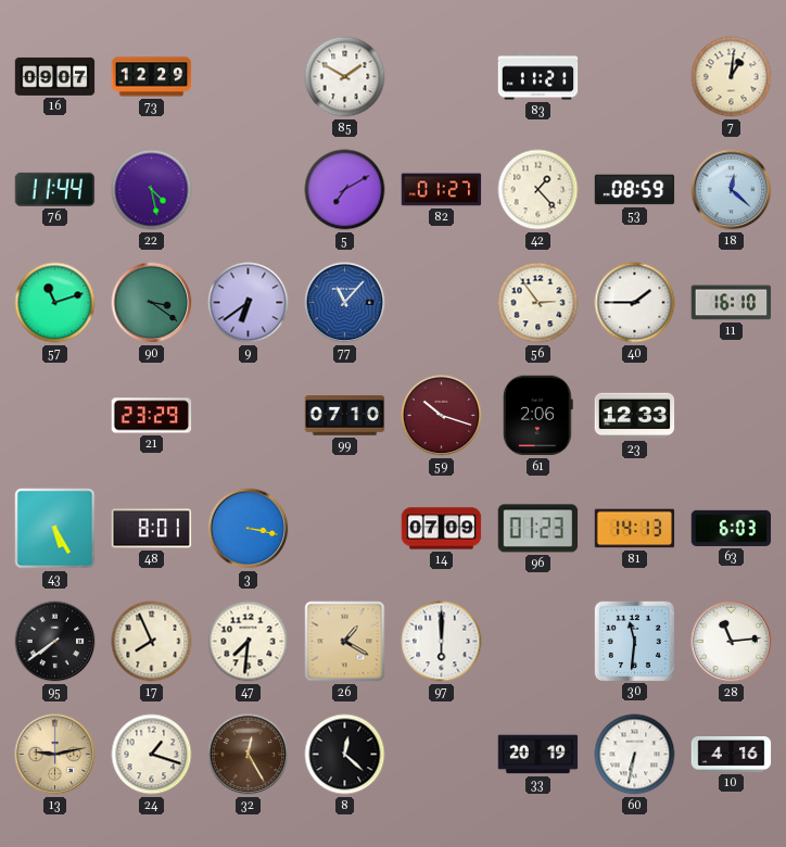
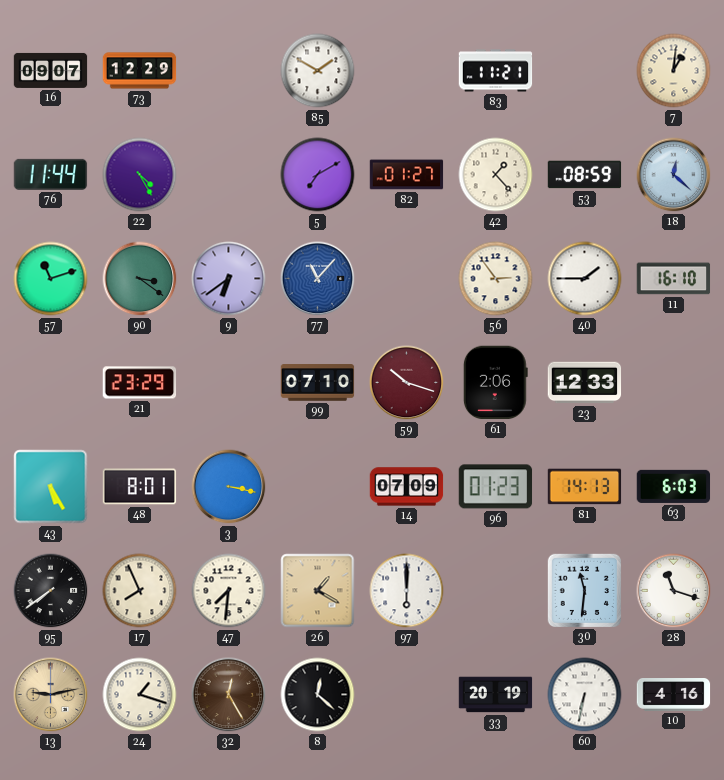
22: 4:28 -> 4:25
28: 11:14 -> 11:18
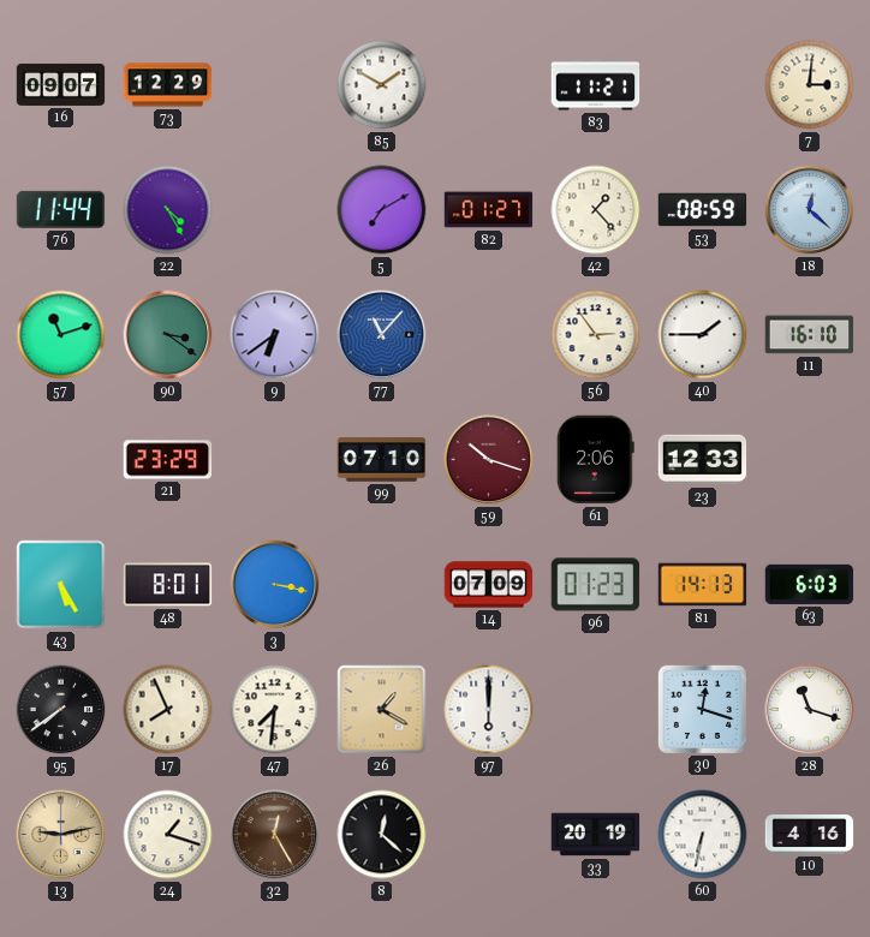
7: 1:01 -> 3:01
30: 11:31 -> 12:18
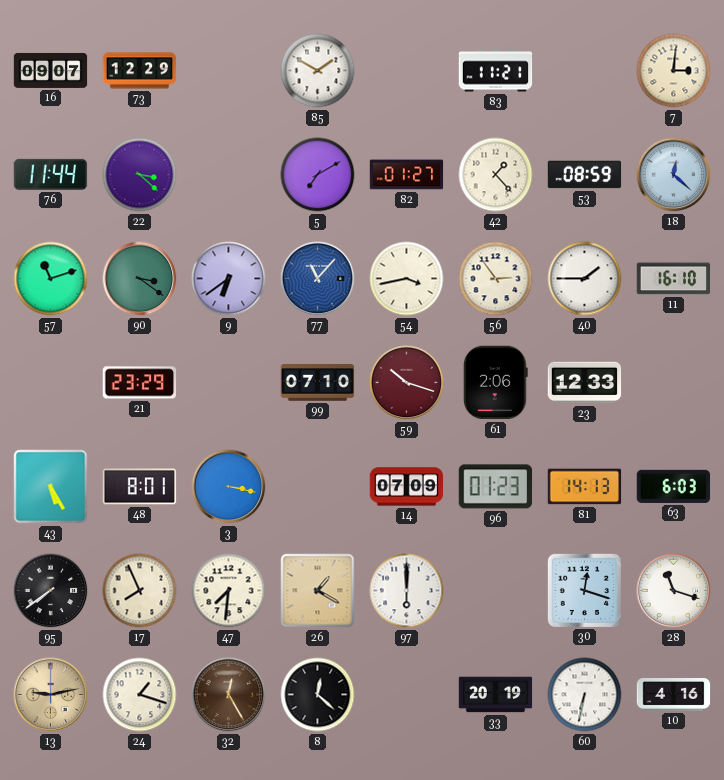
22: 4:25 -> 3:22
54: none -> 3:43
